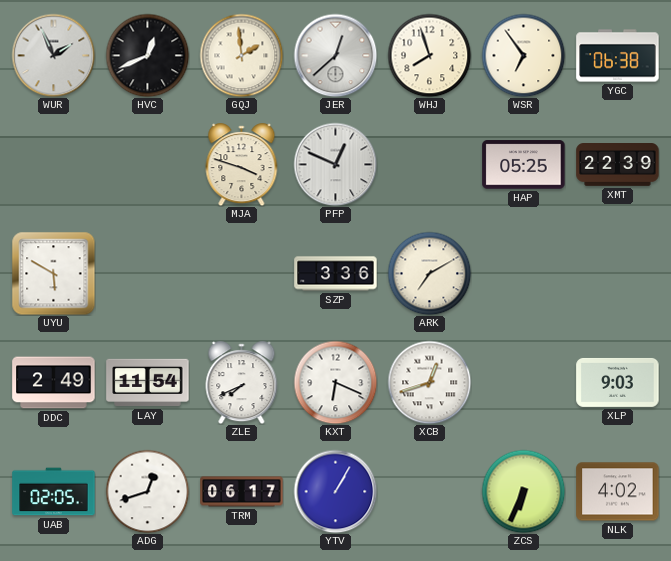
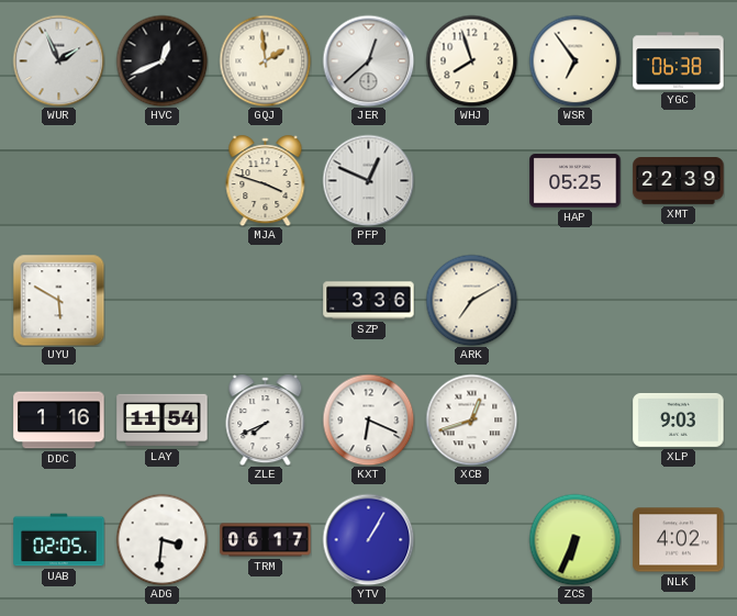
DDC: 2:49 -> 1:16
ADG: 12:42 -> 3:31
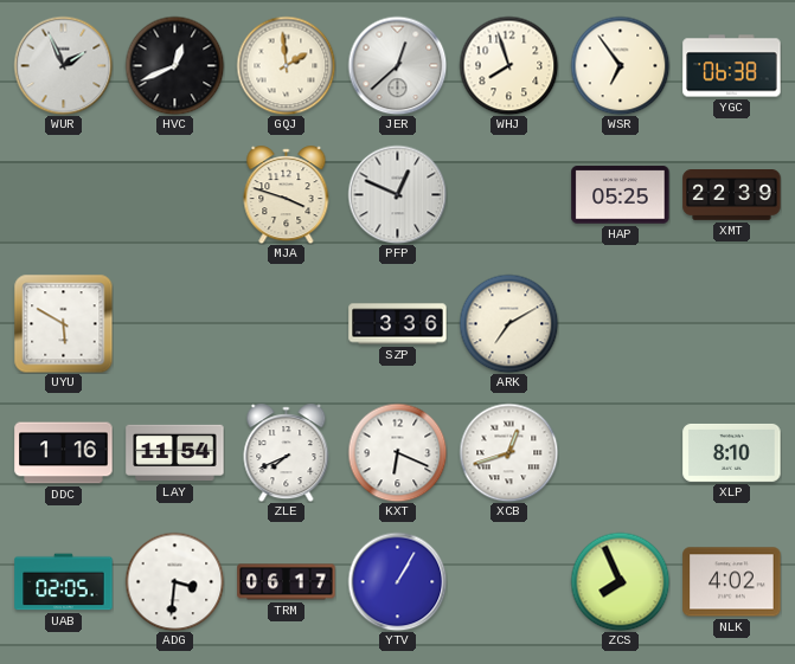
XLP: 9:03 -> 8:10
ZCS: 6:34 -> 7:56
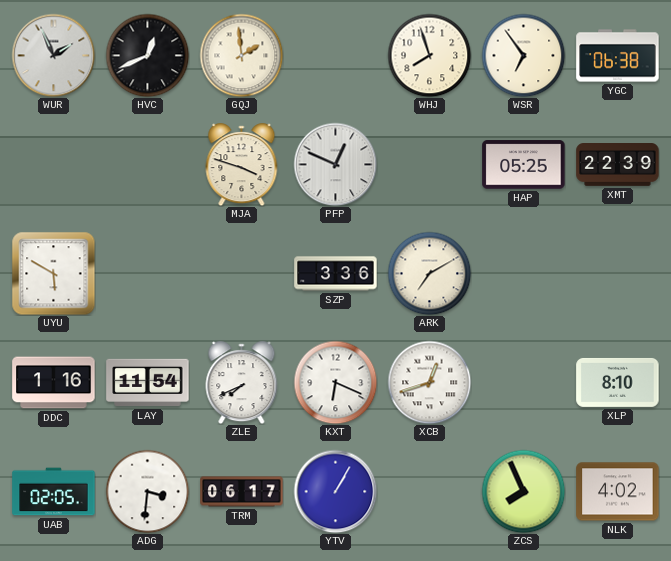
JER: 12:38 -> none
